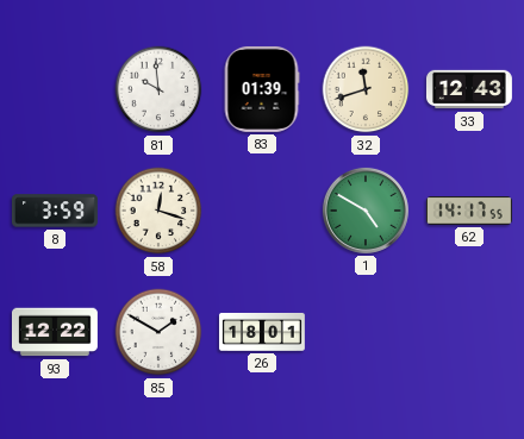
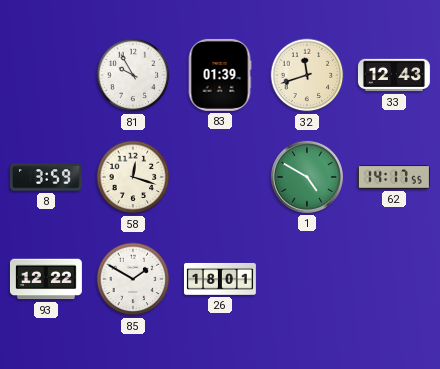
81: 9:59 -> 9:55
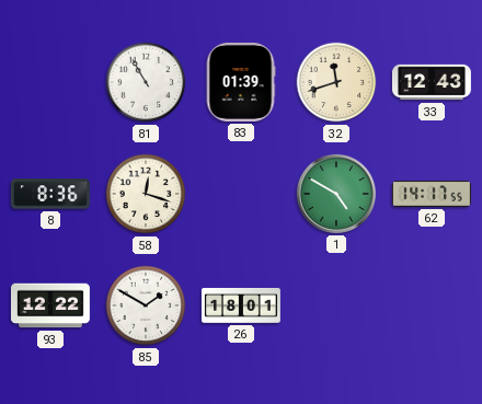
81: 9:55 -> 10:55
8: 3:59 -> 8:36
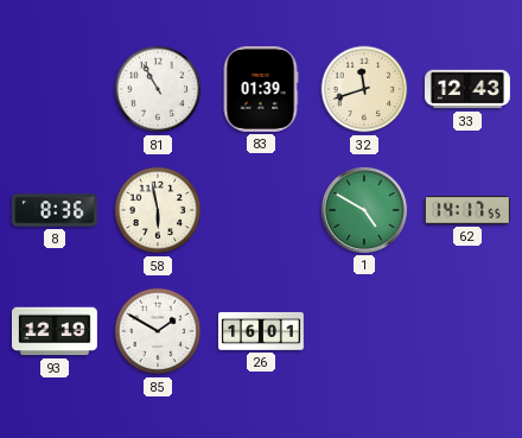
58: 12:18 -> 5:58
93: 12:22 -> 12:19
26: 18:01 -> 16:01
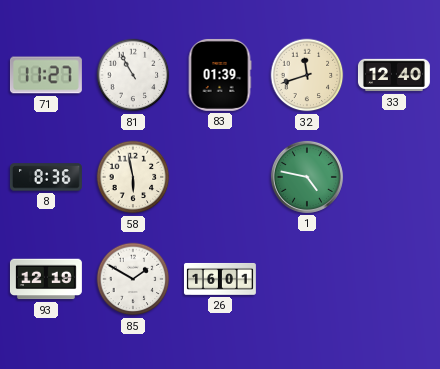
71: none -> 11:27
33: 12:43 -> 12:40
1: 4:50 -> 4:47
62: 14:17 -> none
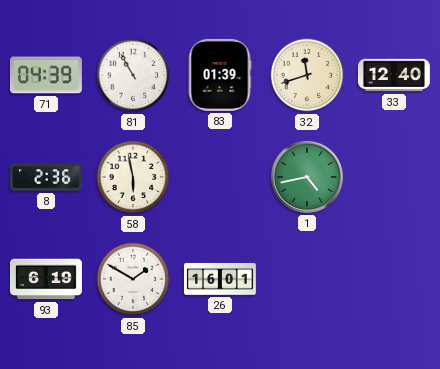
71: 11:27 -> 04:39
8: 8:36 -> 2:36
1: 4:47 -> 4:43
93: 12:19 -> 6:19
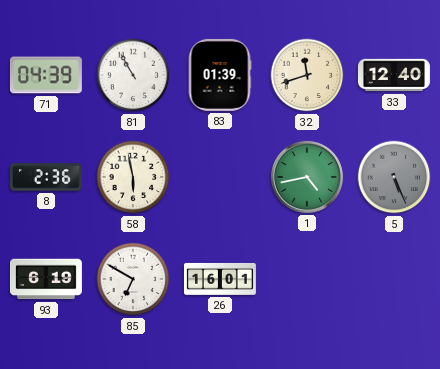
5: none -> 5:26
85: 1:50 -> 6:50
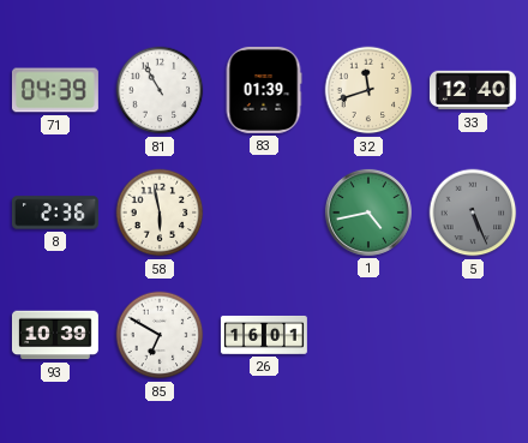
93: 6:19 -> 10:39
